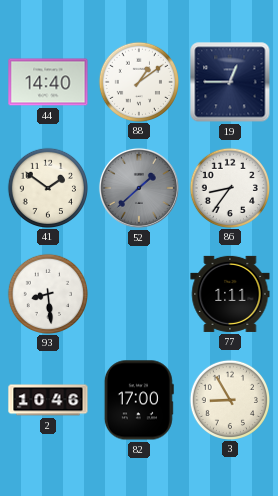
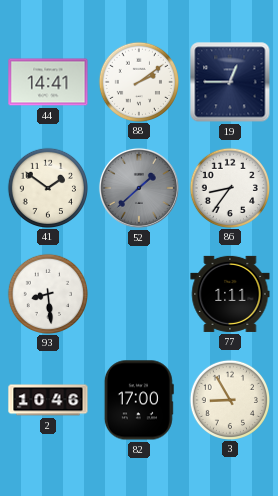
44: 14:40 -> 14:41
88: 1:09 -> 2:09
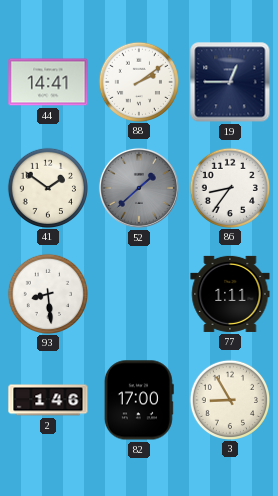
2: 10:46 -> 1:46
